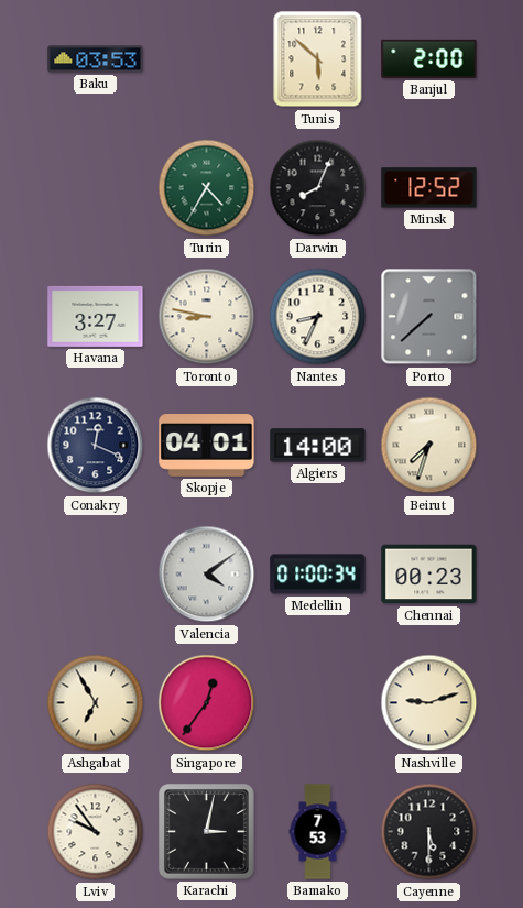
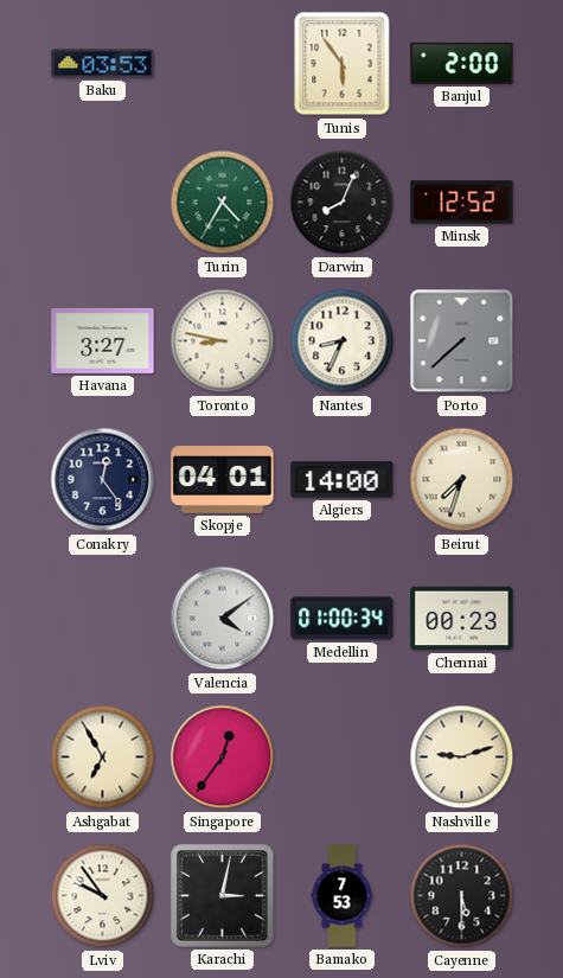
Tunis: 5:52 -> 5:54
Conakry: 12:19 -> 12:24
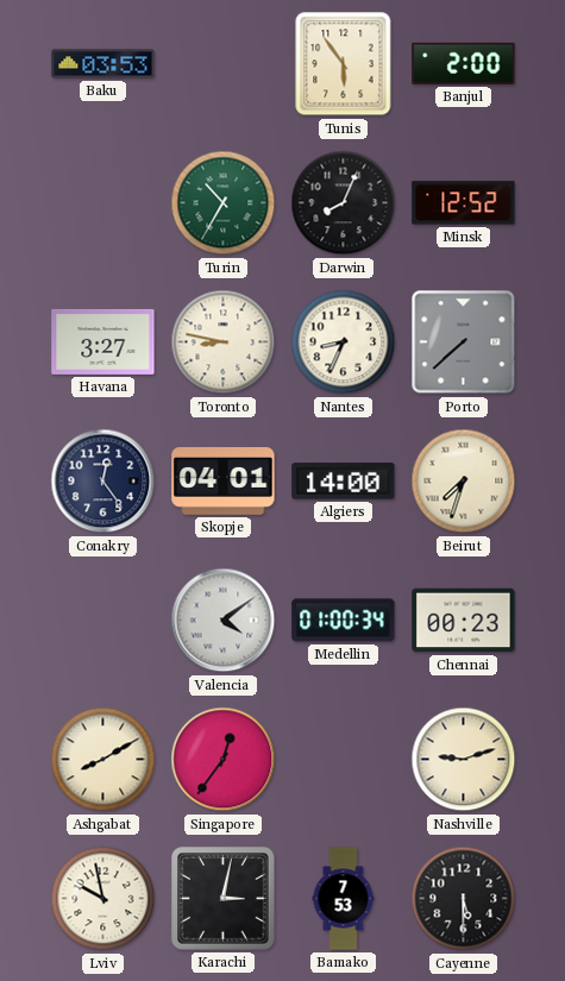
Turin: 4:35 -> 10:35
Ashgabat: 6:55 -> 8:10
Lviv: 9:54 -> 9:58
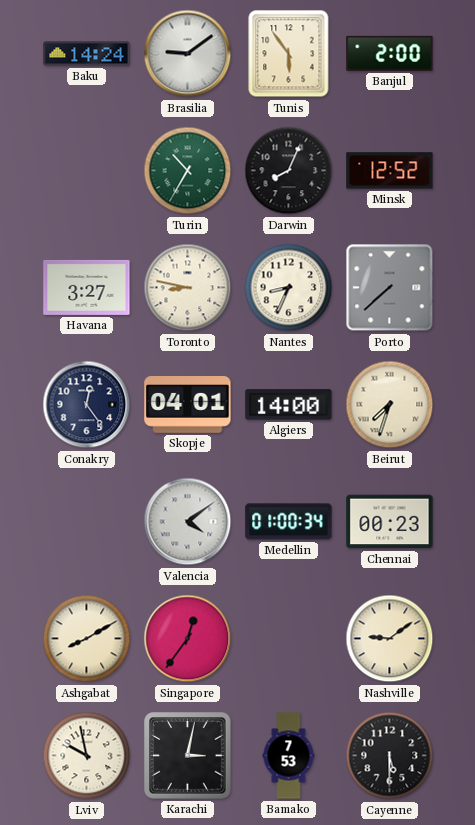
Baku: 03:53 -> 14:24
Brasilia: none -> 9:09
Nashville: 9:12 -> 9:09
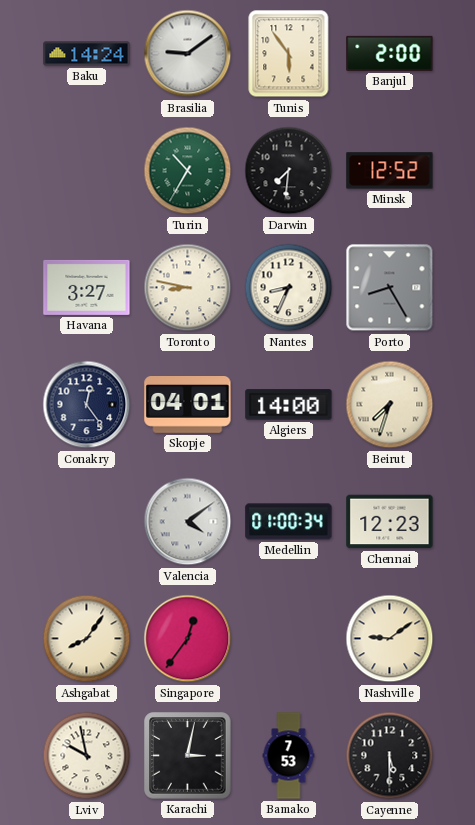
Darwin: 8:04 -> 7:31
Porto: 7:38 -> 8:25
Chennai: 00:23 -> 12:23
Ashgabat: 8:10 -> 8:06
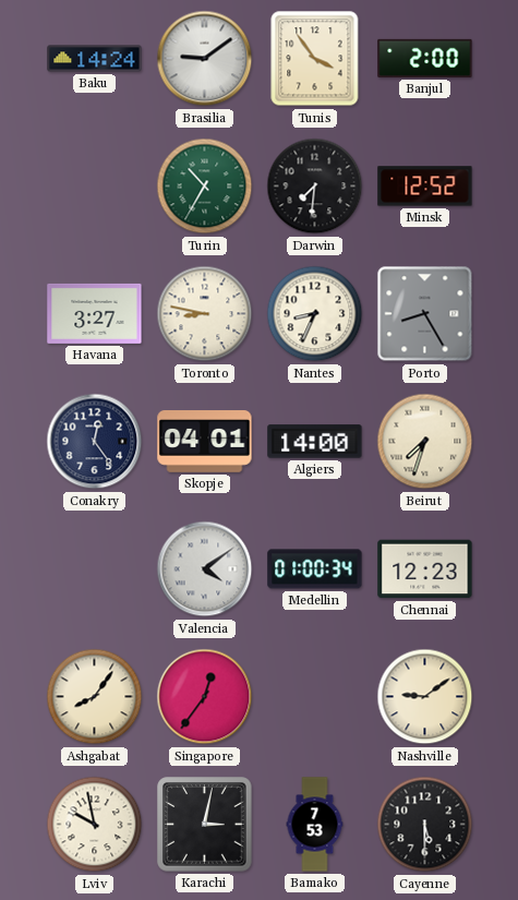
Tunis: 5:54 -> 3:54
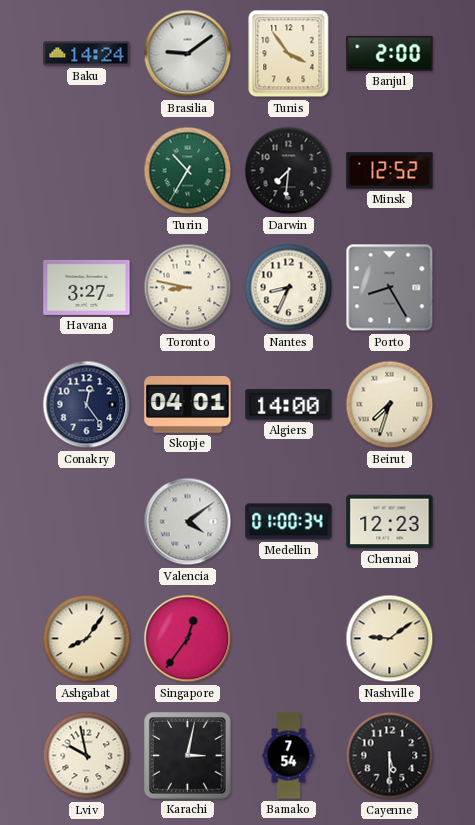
Bamako: 7:53 -> 7:54
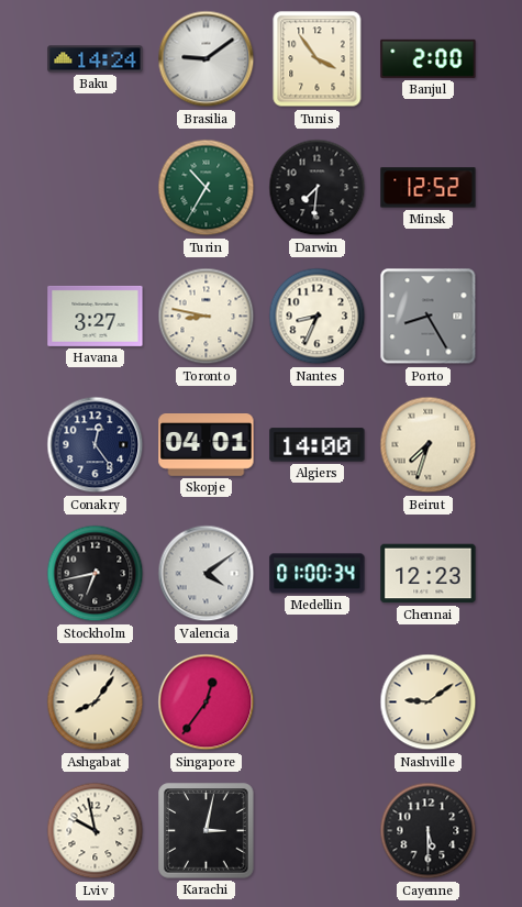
Stockholm: none -> 6:43
Bamako: 7:54 -> none
